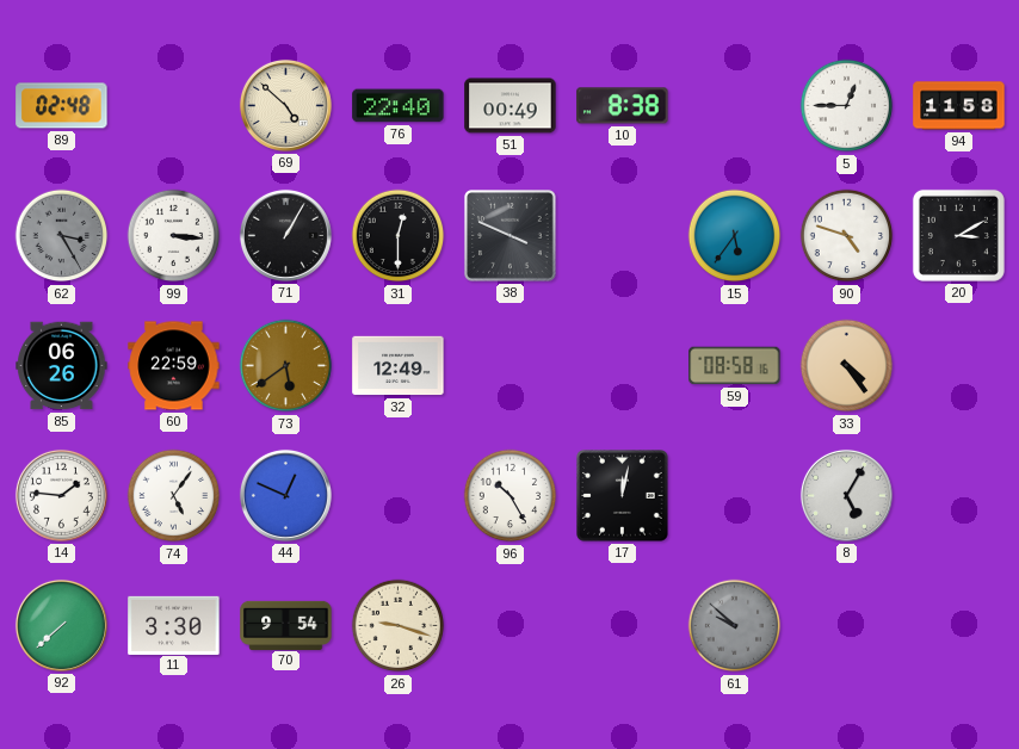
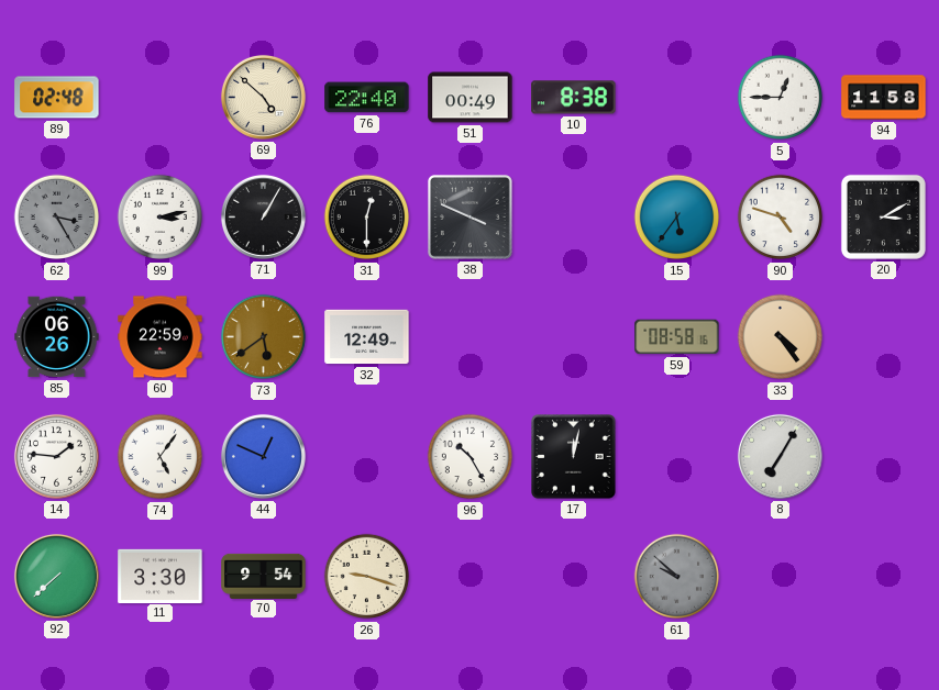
99: 3:16 -> 3:13
8: 5:05 -> 7:05
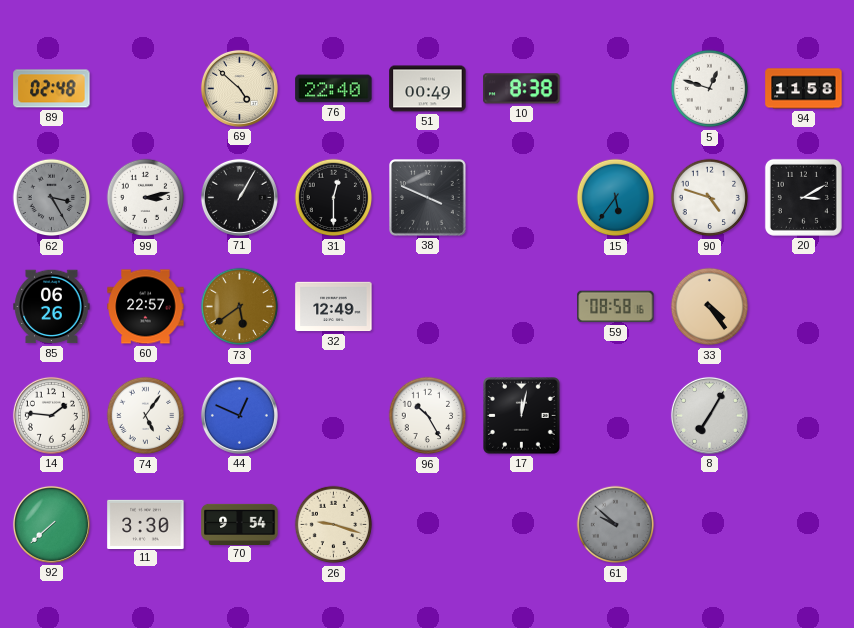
5: 12:45 -> 12:48
60: 22:59 -> 22:57
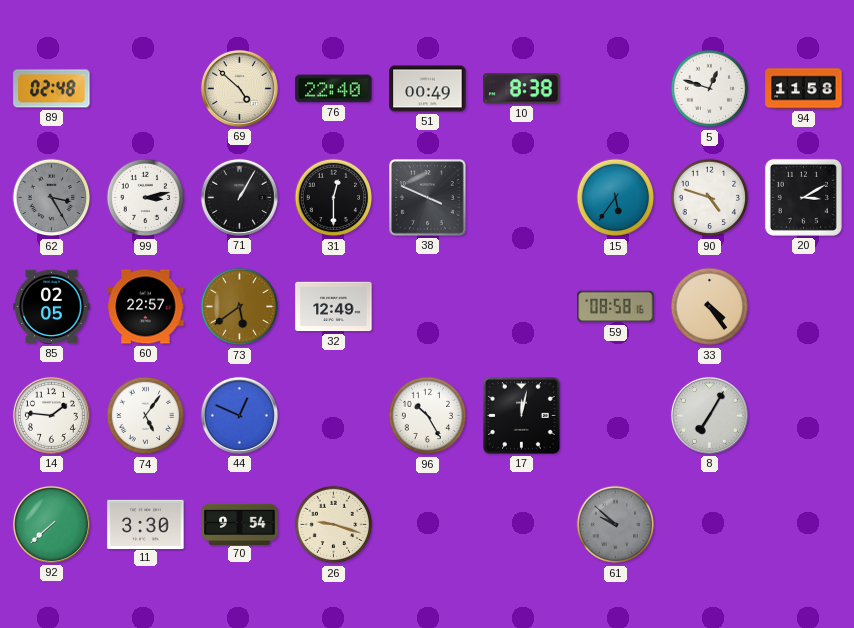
85: 06:26 -> 02:05
